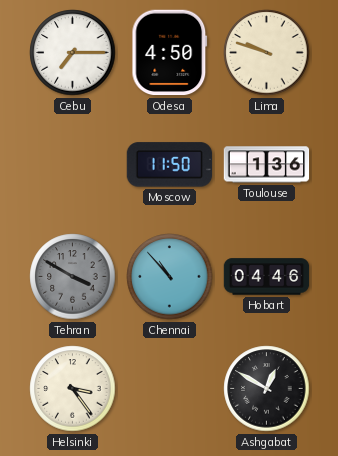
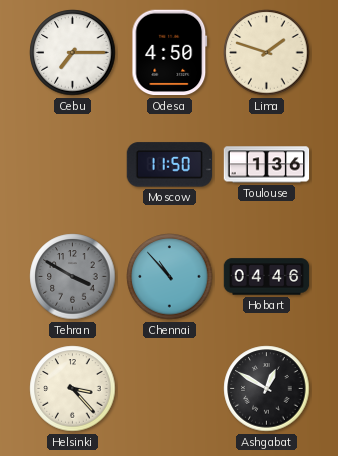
Lima: 9:48 -> 1:48
Helsinki: 3:24 -> 3:23
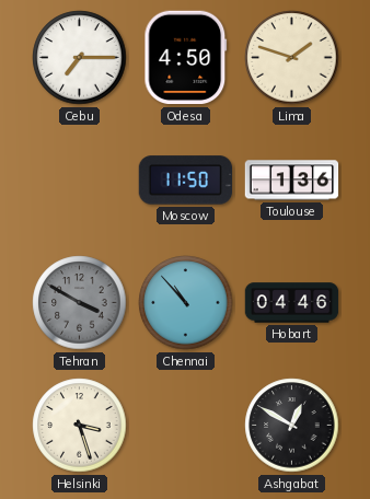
Helsinki: 3:23 -> 3:27
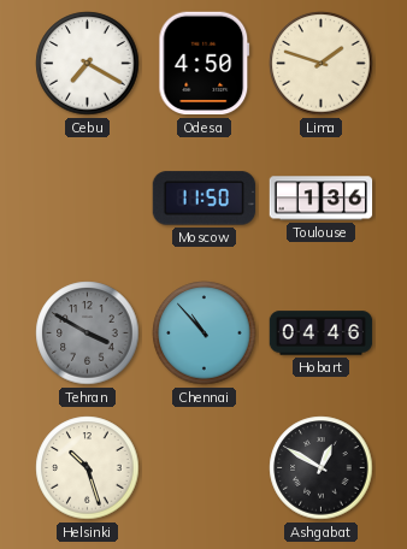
Cebu: 7:15 -> 7:20
Helsinki: 3:27 -> 10:27
